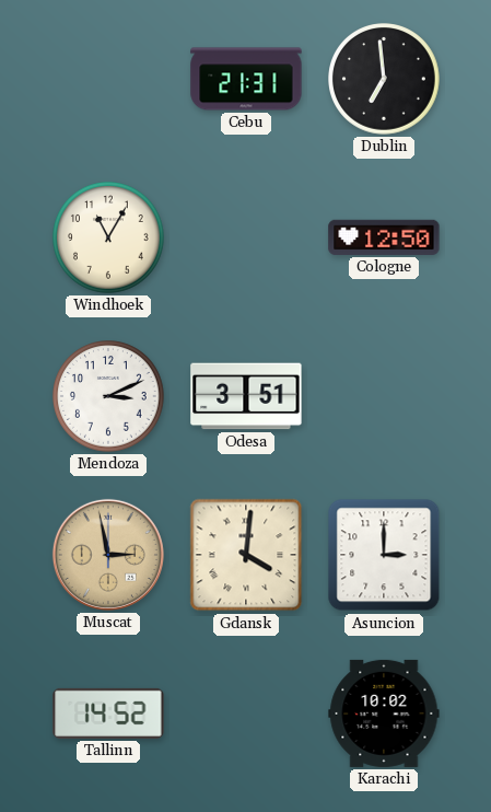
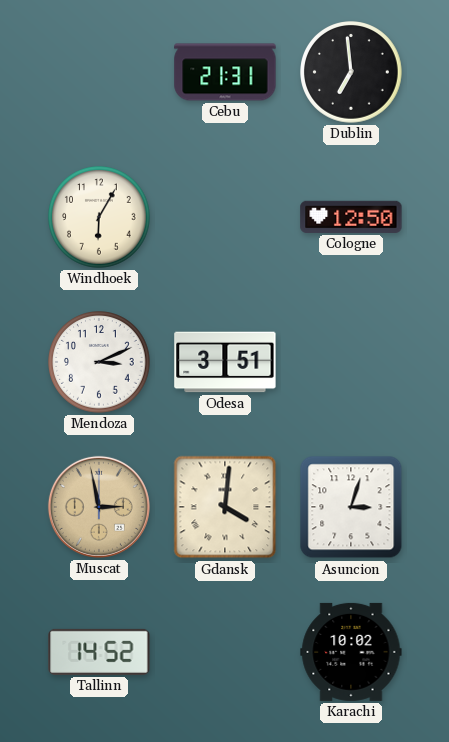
Windhoek: 11:05 -> 6:05
Asuncion: 3:00 -> 3:03
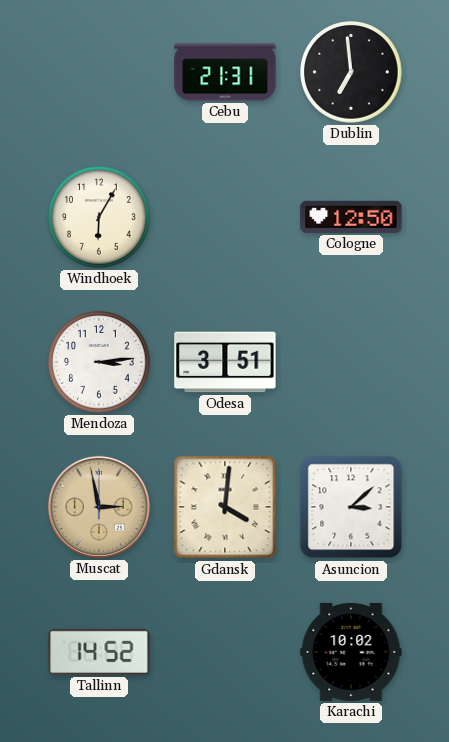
Mendoza: 3:11 -> 3:14
Asuncion: 3:03 -> 3:08
